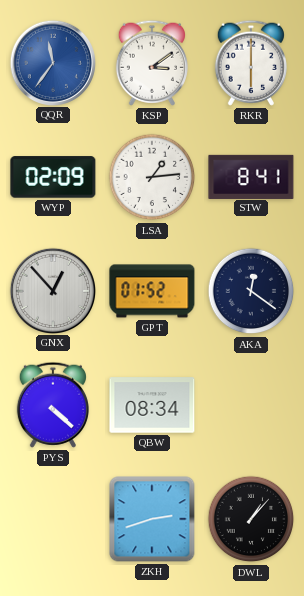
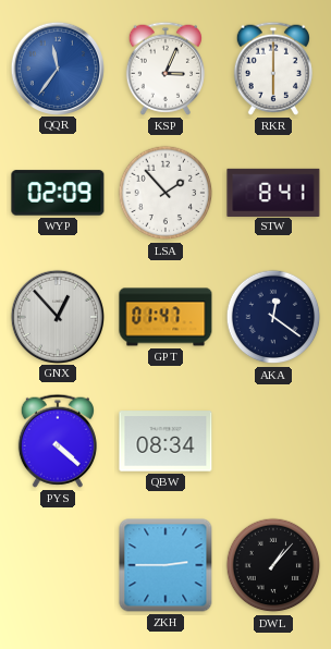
KSP: 3:09 -> 3:04
LSA: 1:14 -> 1:53
GPT: 01:52 -> 01:47
ZKH: 2:42 -> 2:45
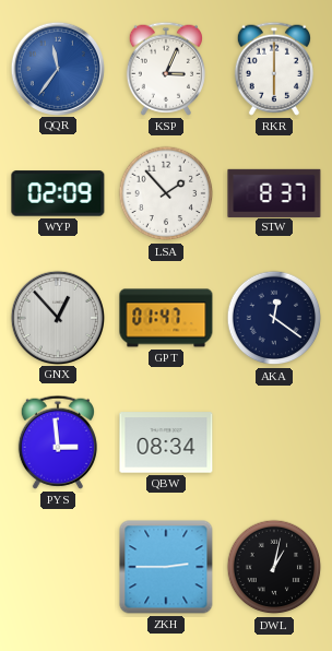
STW: 8:41 -> 8:37
PYS: 4:22 -> 2:59
DWL: 1:07 -> 1:02
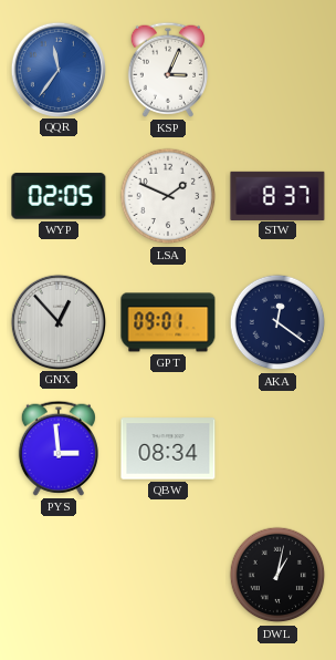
RKR: 6:00 -> none
WYP: 02:09 -> 02:05
LSA: 1:53 -> 1:49
GPT: 01:47 -> 09:01
ZKH: 2:45 -> none
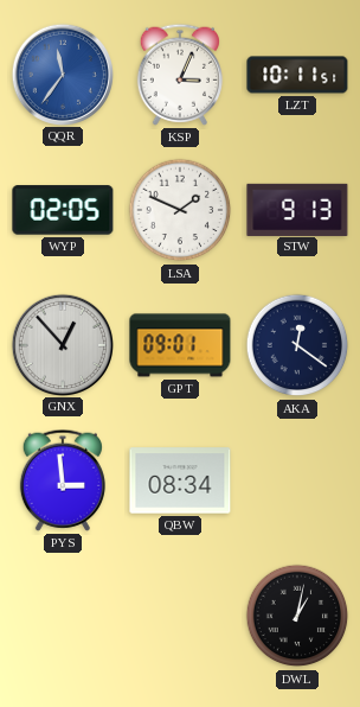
LZT: none -> 10:11
STW: 8:37 -> 9:13
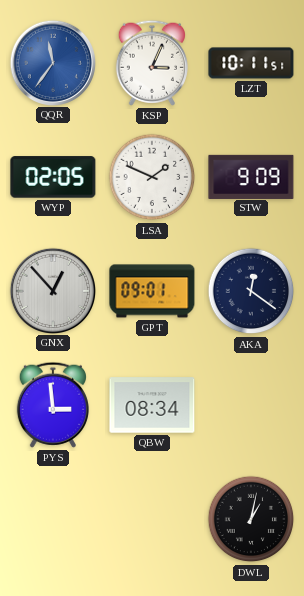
STW: 9:13 -> 9:09
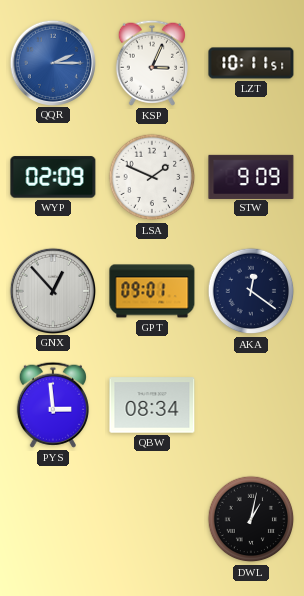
QQR: 11:36 -> 2:15
WYP: 02:05 -> 02:09
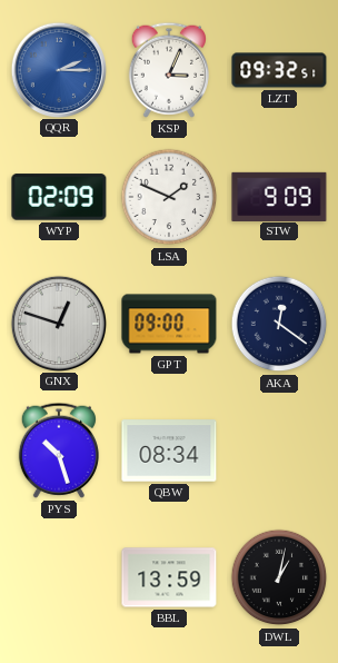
LZT: 10:11 -> 09:32
GNX: 12:53 -> 12:48
GPT: 09:01 -> 09:00
PYS: 2:59 -> 10:27
BBL: none -> 13:59
